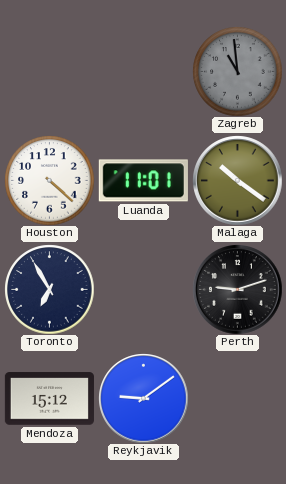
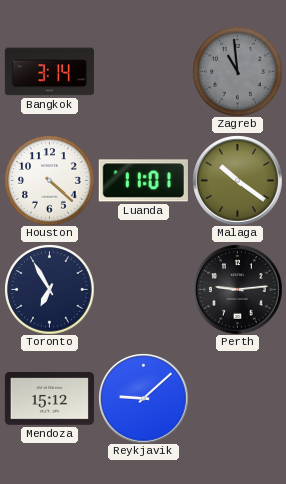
Bangkok: none -> 3:14
Perth: 9:12 -> 9:14
Reykjavik: 9:09 -> 9:08
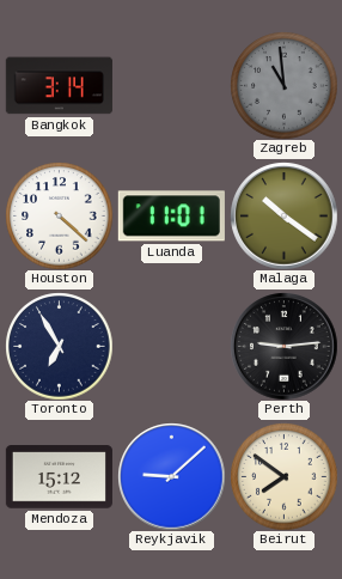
Beirut: none -> 7:51
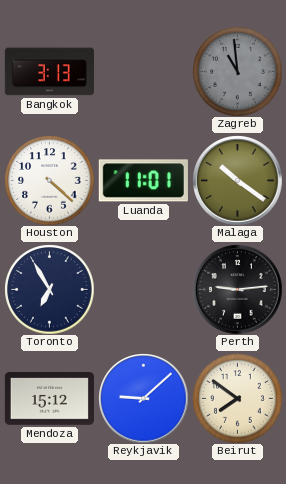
Bangkok: 3:14 -> 3:13
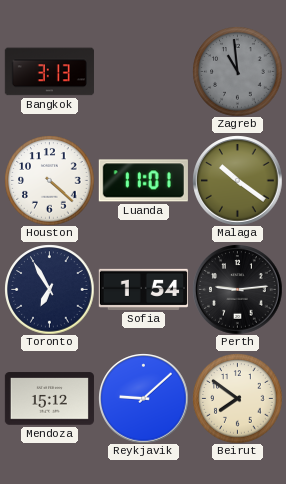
Sofia: none -> 1:54
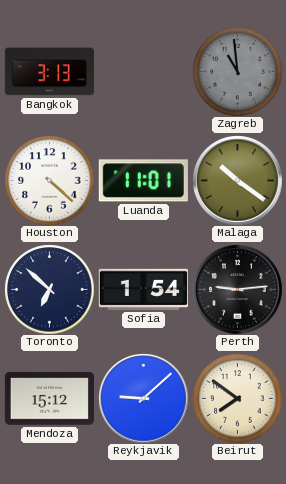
Toronto: 6:55 -> 6:52
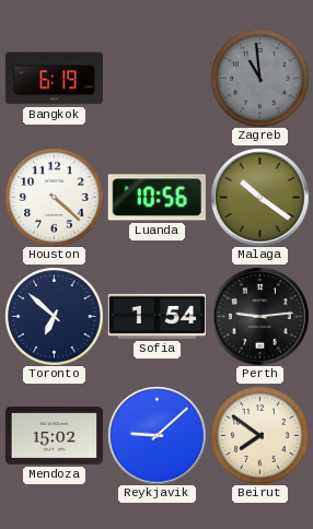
Bangkok: 3:13 -> 6:19
Luanda: 11:01 -> 10:56
Mendoza: 15:12 -> 15:02
